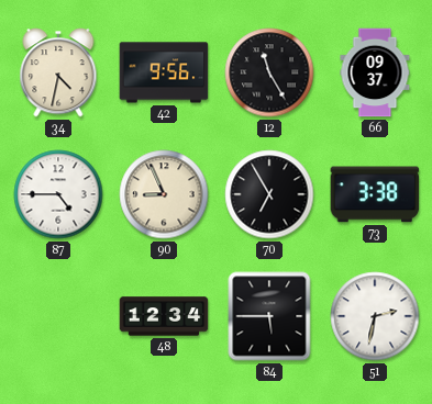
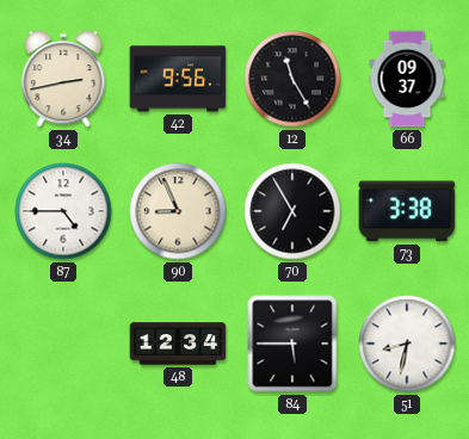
34: 4:32 -> 2:43
51: 2:32 -> 8:32
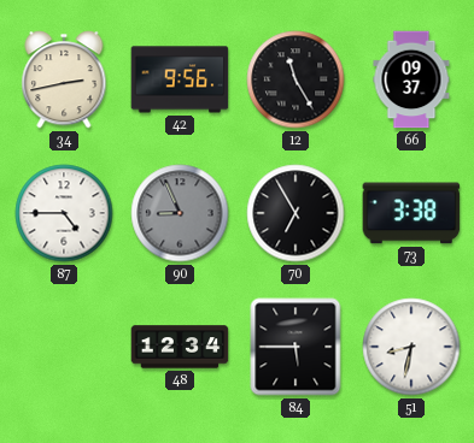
90 dial: cream -> grey
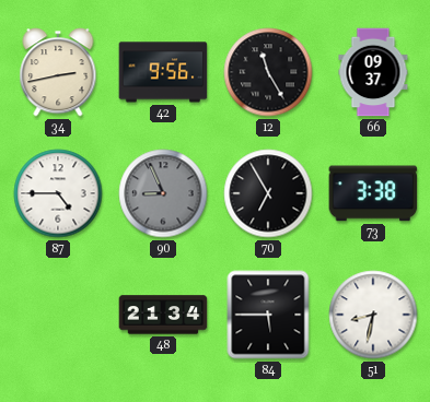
48: 12:34 -> 21:34
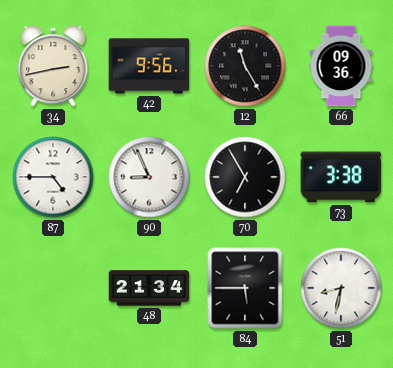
66: 09:37 -> 09:36
90 dial: grey -> white
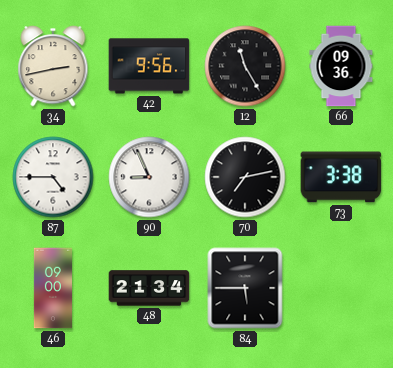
70: 6:55 -> 7:13
46: none -> 09:00
51: 8:32 -> none
